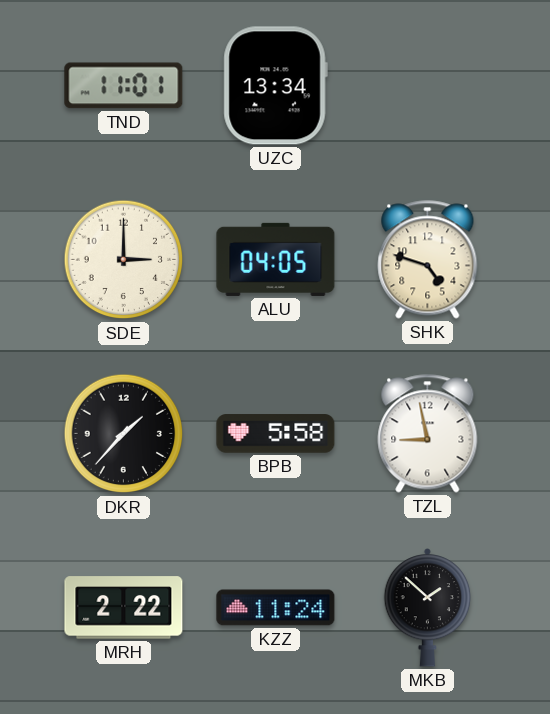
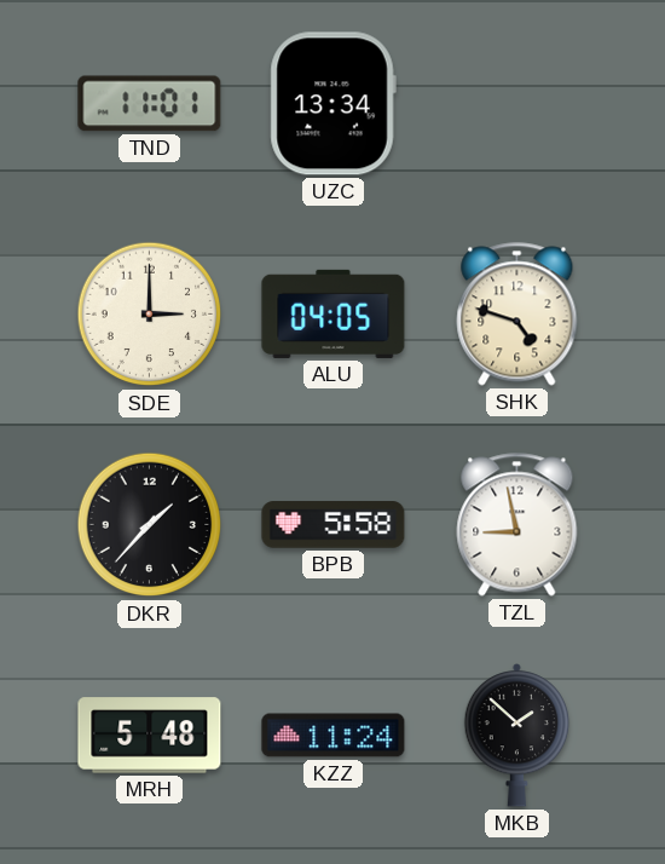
MRH: 2:22 -> 5:48
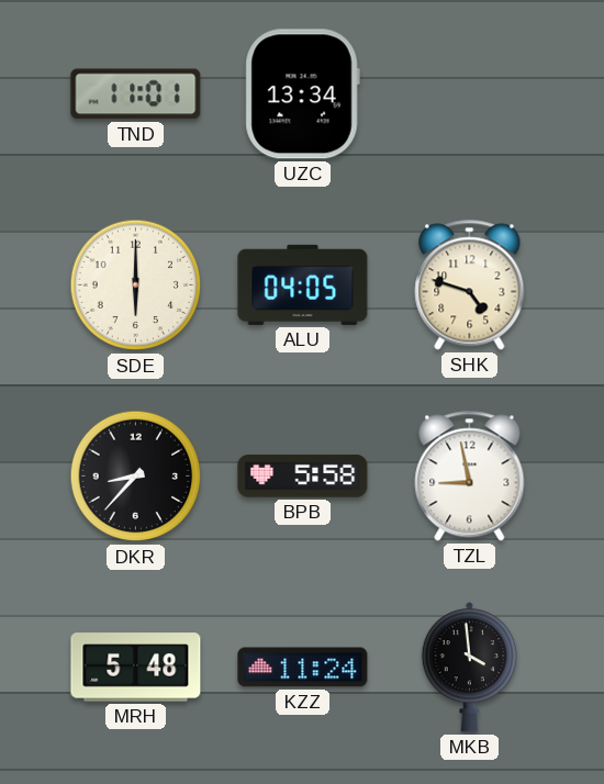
SDE: 3:00 -> 6:00
DKR: 1:37 -> 8:37
MKB: 1:52 -> 3:59
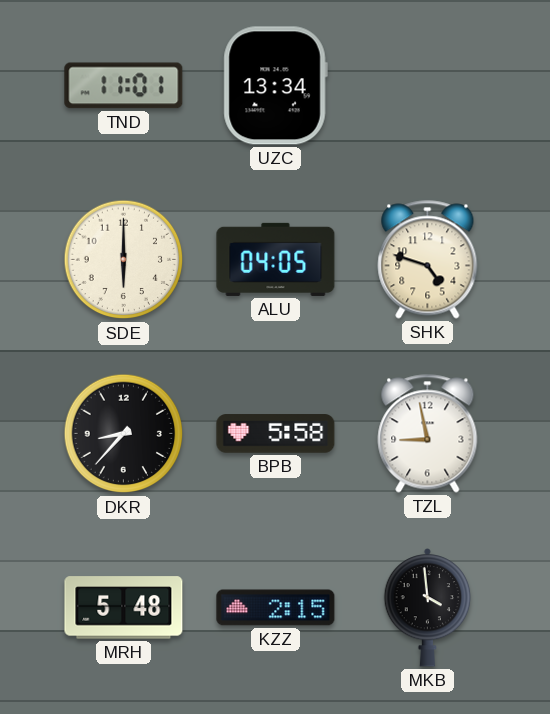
KZZ: 11:24 -> 2:15
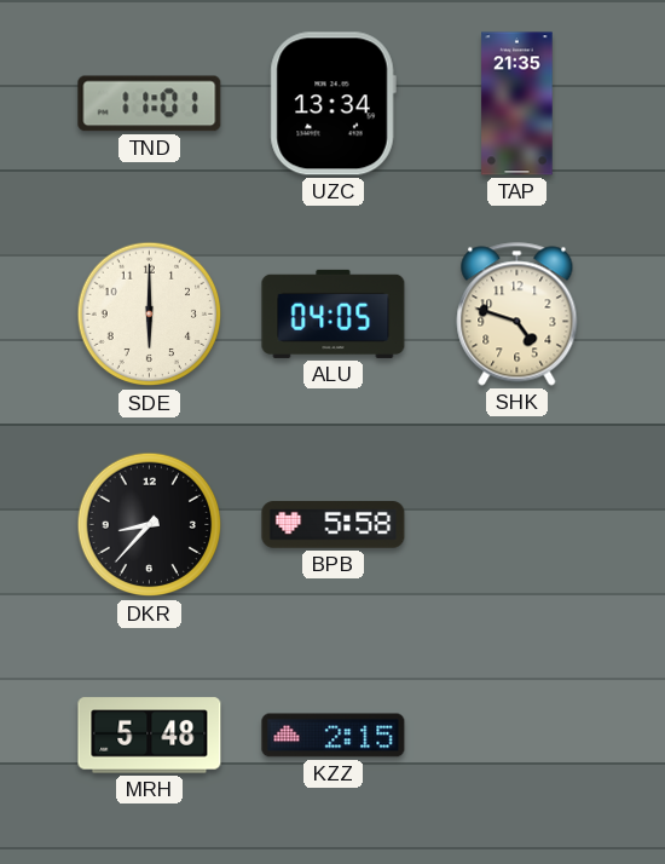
TAP: none -> 21:35
TZL: 8:58 -> none
MKB: 3:59 -> none
